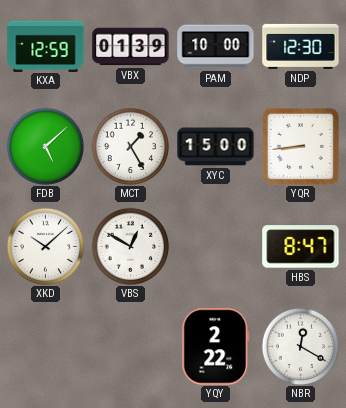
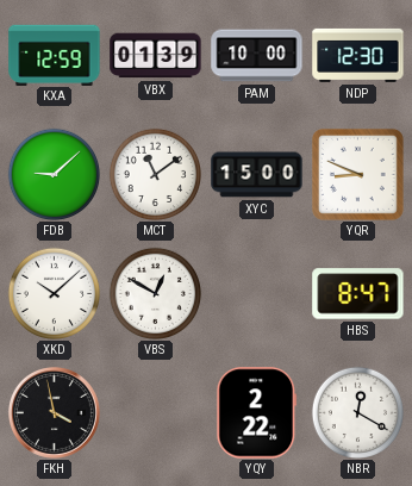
FDB: 5:08 -> 9:08
MCT: 1:25 -> 11:09
YQR: 8:44 -> 8:49
FKH: none -> 3:58
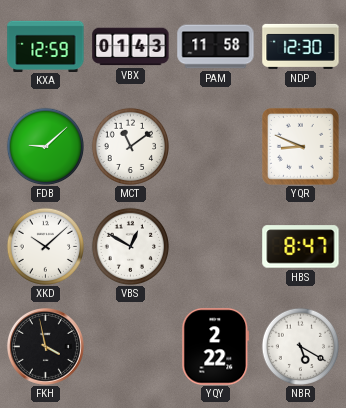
VBX: 01:39 -> 01:43
PAM: 10:00 -> 11:58
XYC: 15:00 -> none
NBR: 12:20 -> 5:20
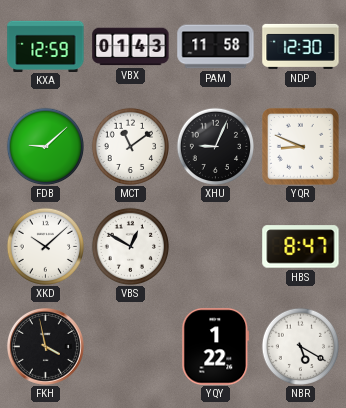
XHU: none -> 9:04
YQY: 2:22 -> 1:22
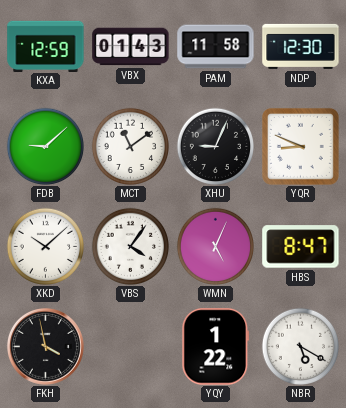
VBS: 12:50 -> 4:06
WMN: none -> 5:04
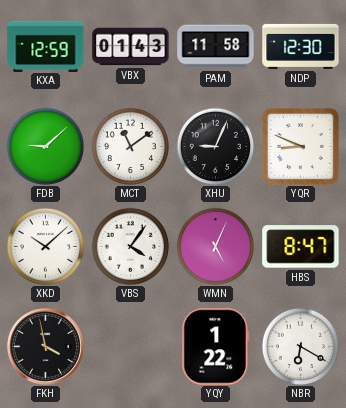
NBR: 5:20 -> 6:20
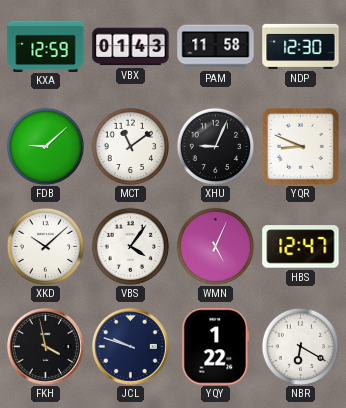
HBS: 8:47 -> 12:47
JCL: none -> 9:48
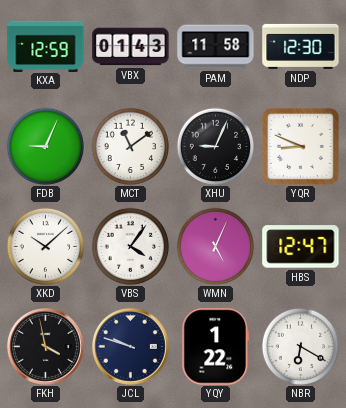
FDB: 9:08 -> 9:04
